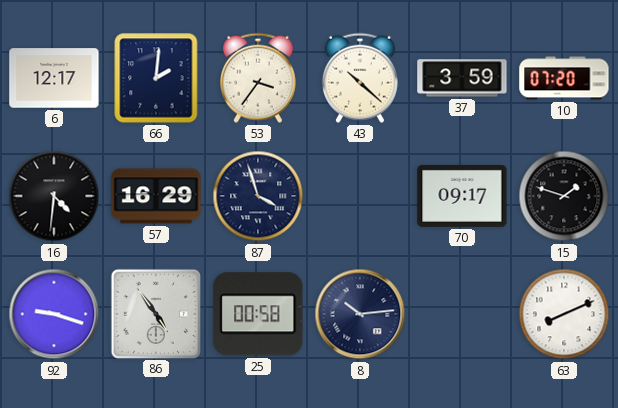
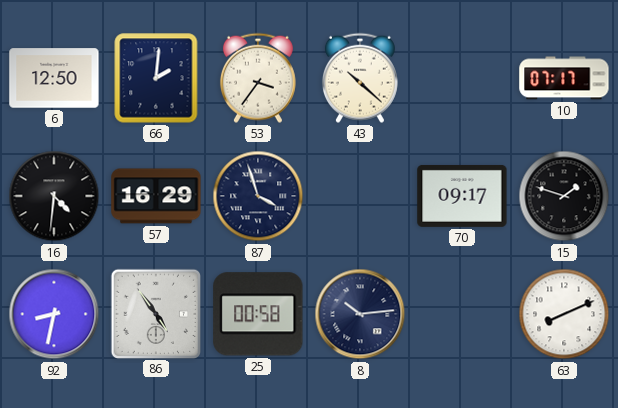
6: 12:17 -> 12:50
37: 3:59 -> none
10: 07:20 -> 07:17
92: 9:18 -> 8:32
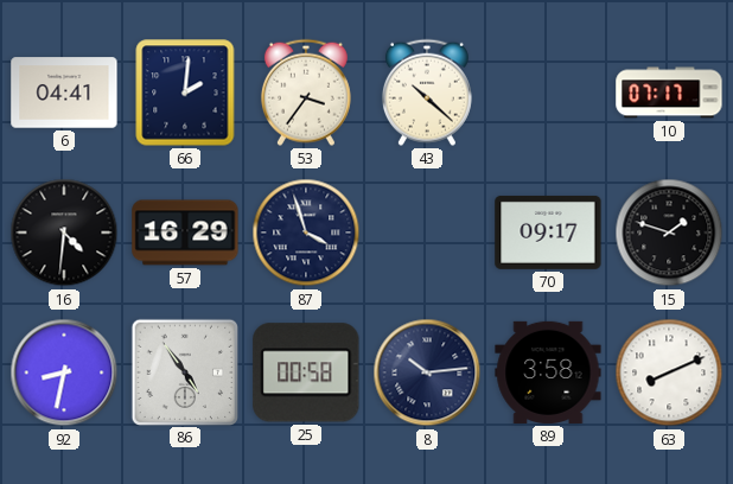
6: 12:50 -> 04:41
89: none -> 3:58
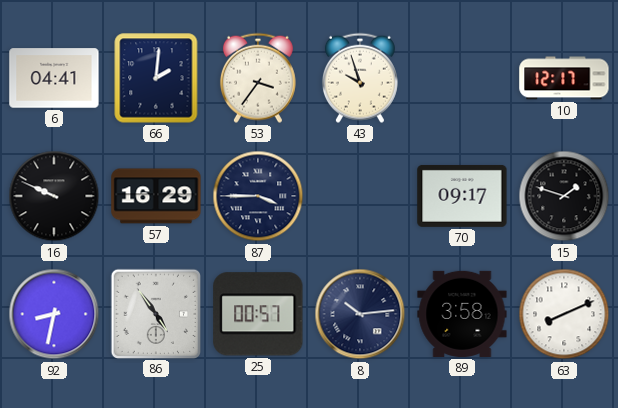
43: 10:22 -> 9:57
10: 07:17 -> 12:17
16: 4:31 -> 9:49
87: 3:57 -> 3:45
25: 00:58 -> 00:57
